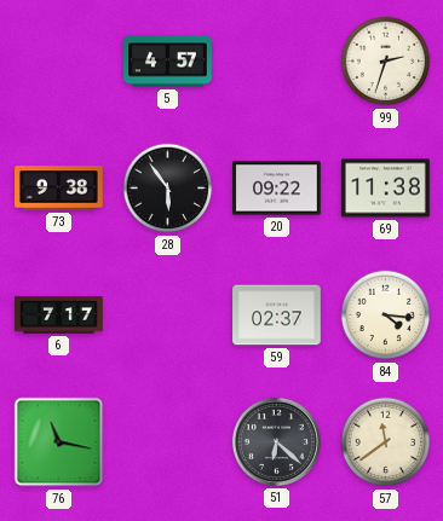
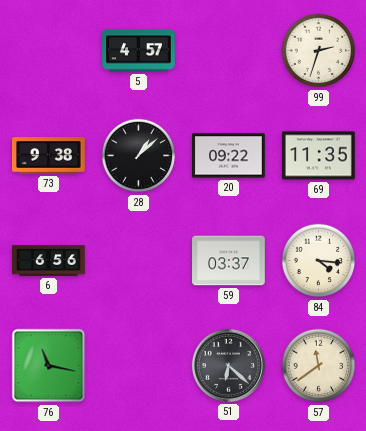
28: 5:54 -> 1:08
69: 11:38 -> 11:35
6: 7:17 -> 6:56
59: 02:37 -> 03:37
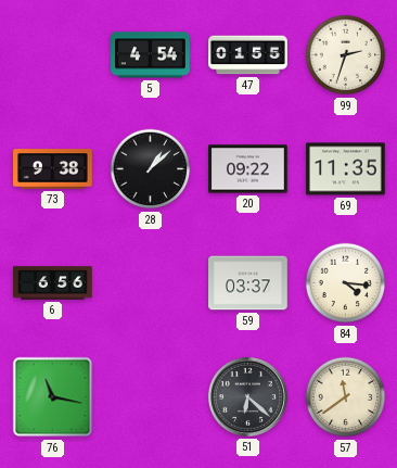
5: 4:57 -> 4:54
47: none -> 01:55
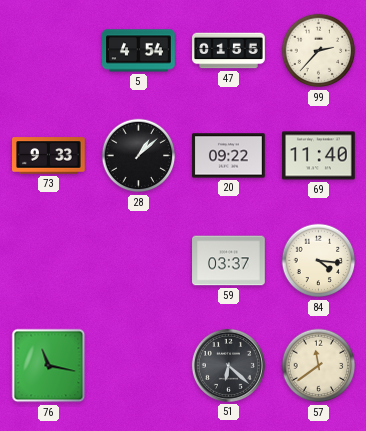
99: 2:33 -> 2:37
73: 9:38 -> 9:33
69: 11:35 -> 11:40
6: 6:56 -> none
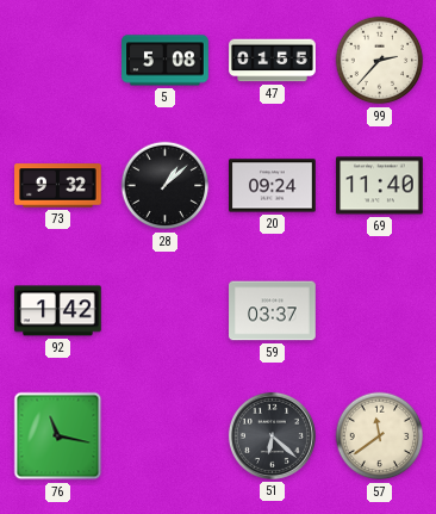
5: 4:54 -> 5:08
73: 9:33 -> 9:32
20: 09:22 -> 09:24
92: none -> 1:42
84: 4:16 -> none
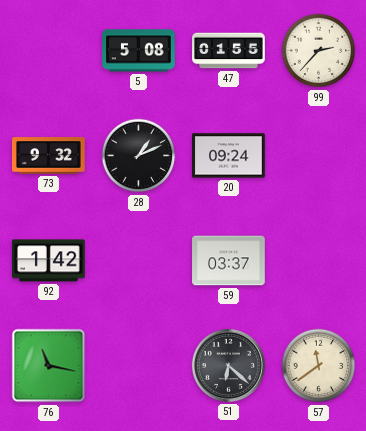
28: 1:08 -> 1:11
69: 11:40 -> none
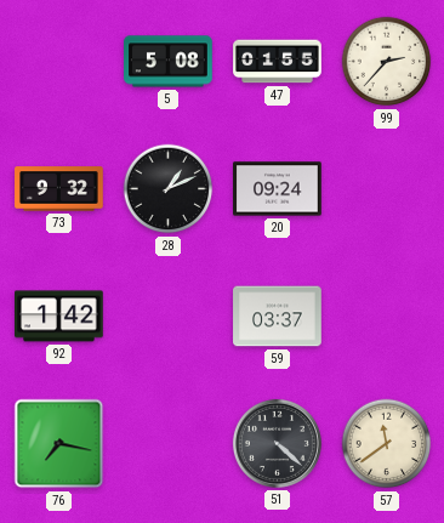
76: 11:17 -> 7:17
51: 6:22 -> 4:22
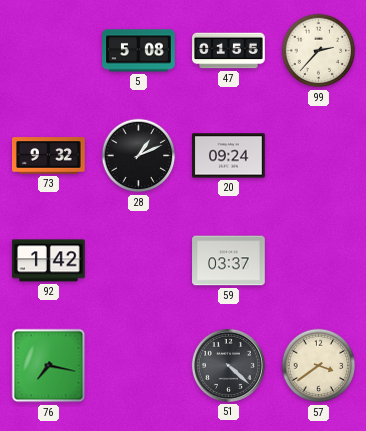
57: 11:39 -> 3:39
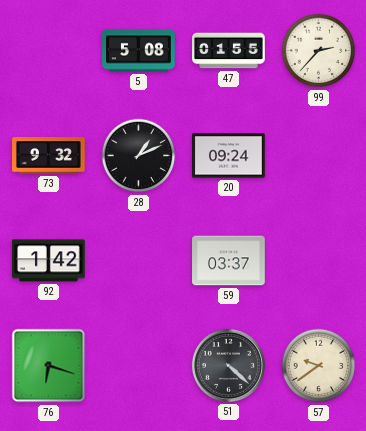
76: 7:17 -> 6:18
57: 3:39 -> 9:39
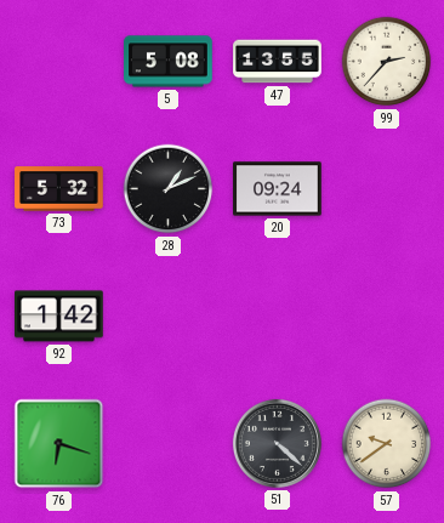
47: 01:55 -> 13:55
73: 9:32 -> 5:32
59: 03:37 -> none
